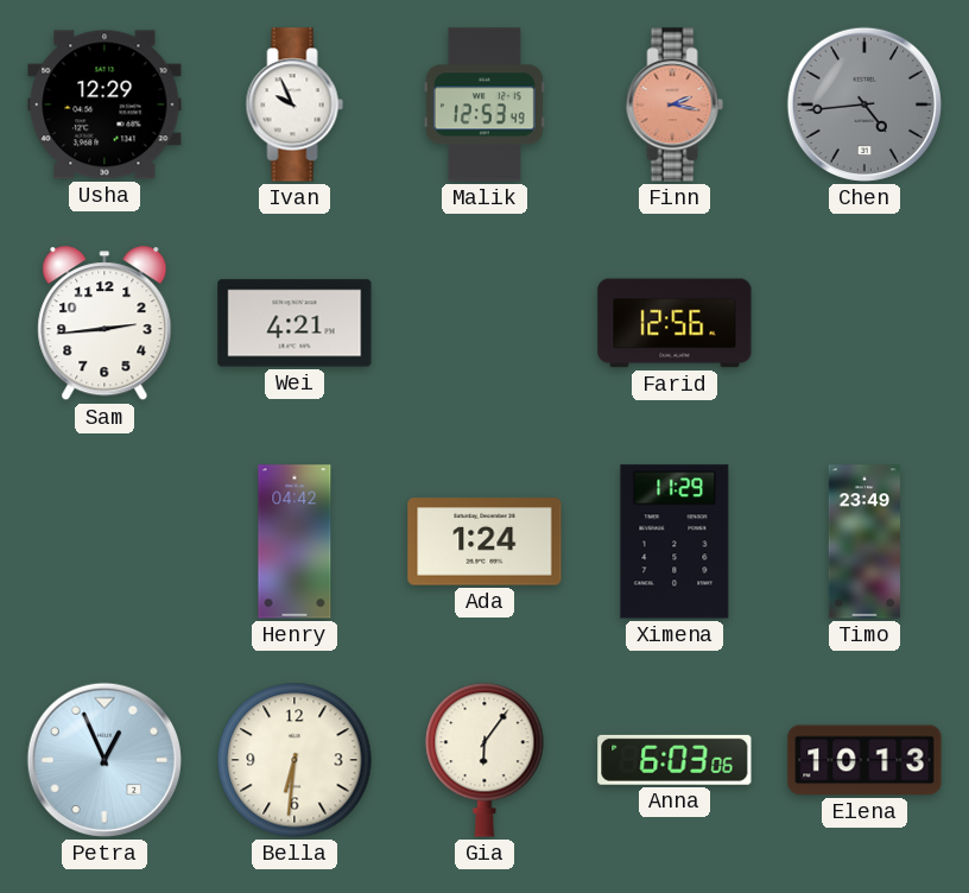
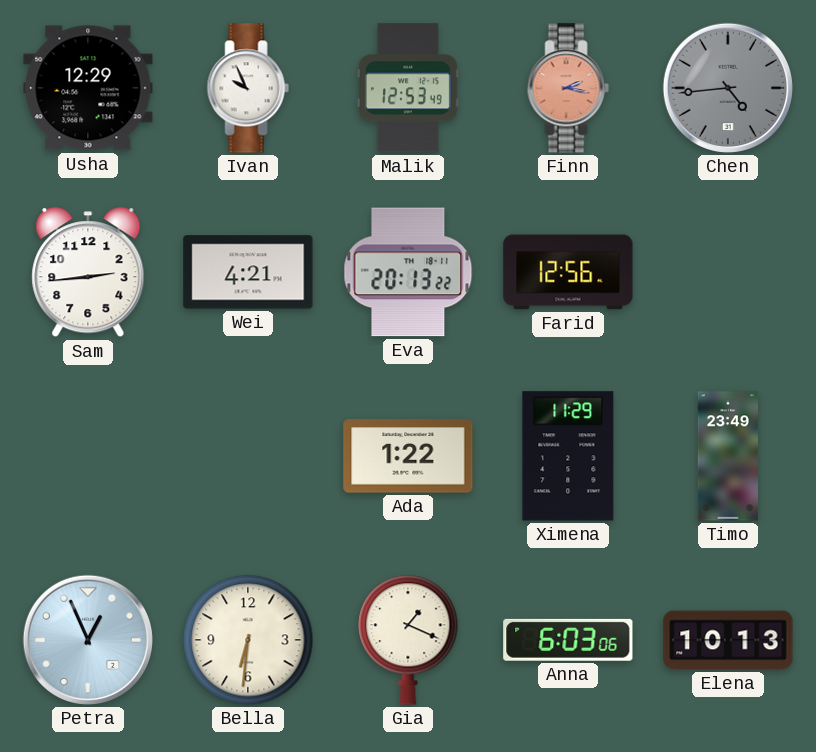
Eva: none -> 20:13
Henry: 04:42 -> none
Ada: 1:24 -> 1:22
Gia: 6:06 -> 1:19
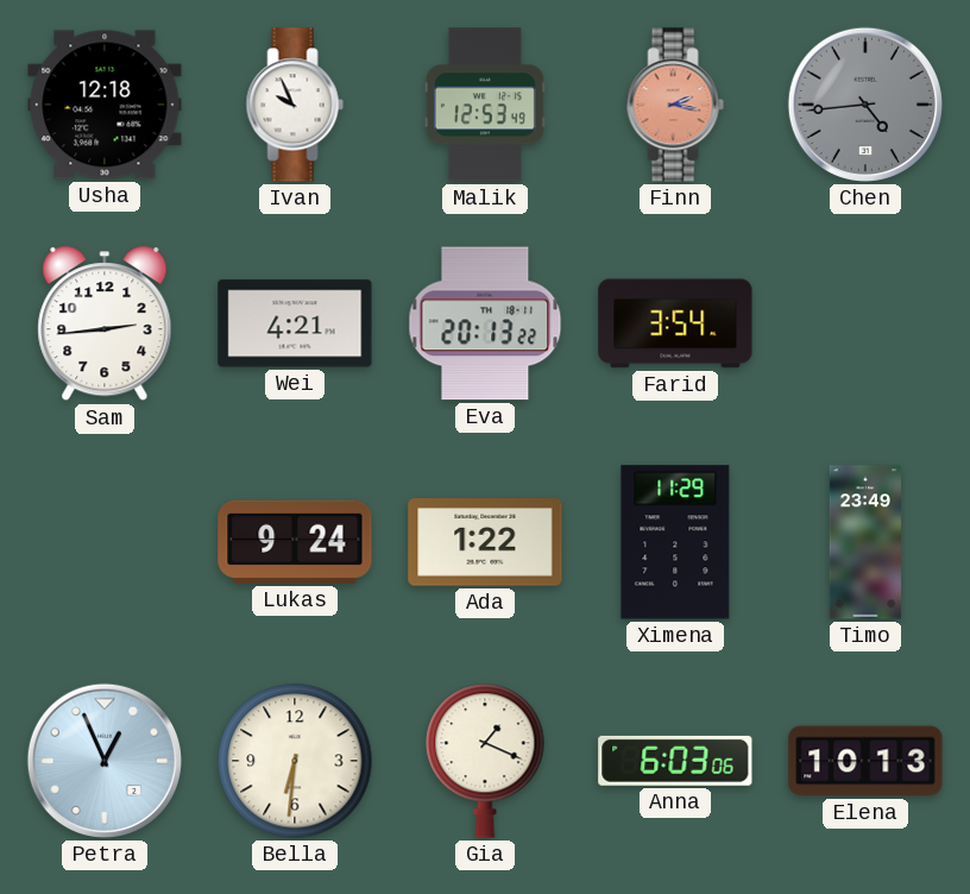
Usha: 12:29 -> 12:18
Farid: 12:56 -> 3:54
Lukas: none -> 9:24
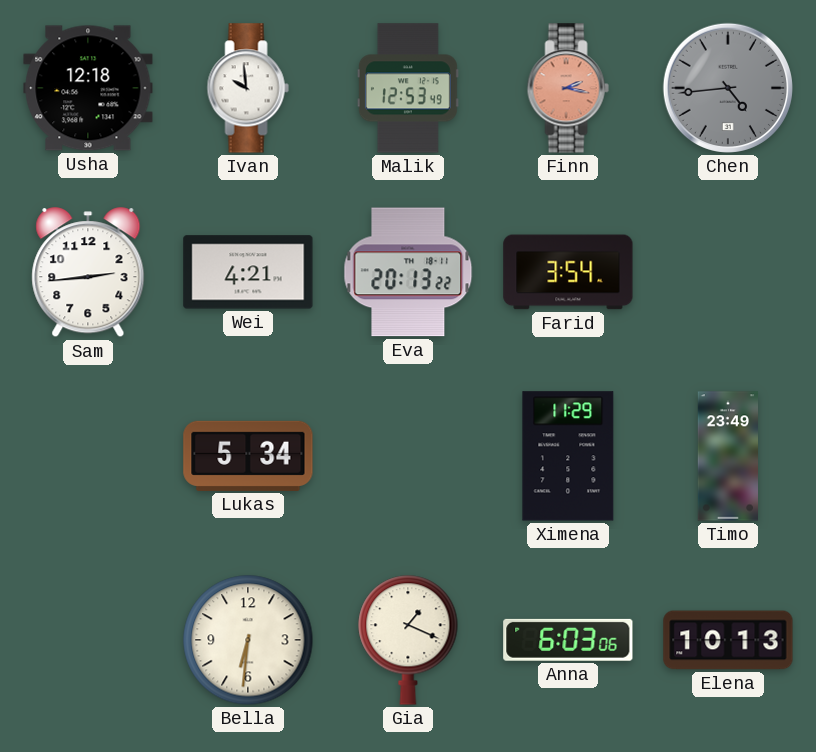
Ivan: 9:56 -> 9:59
Lukas: 9:24 -> 5:34
Ada: 1:22 -> none
Petra: 12:56 -> none
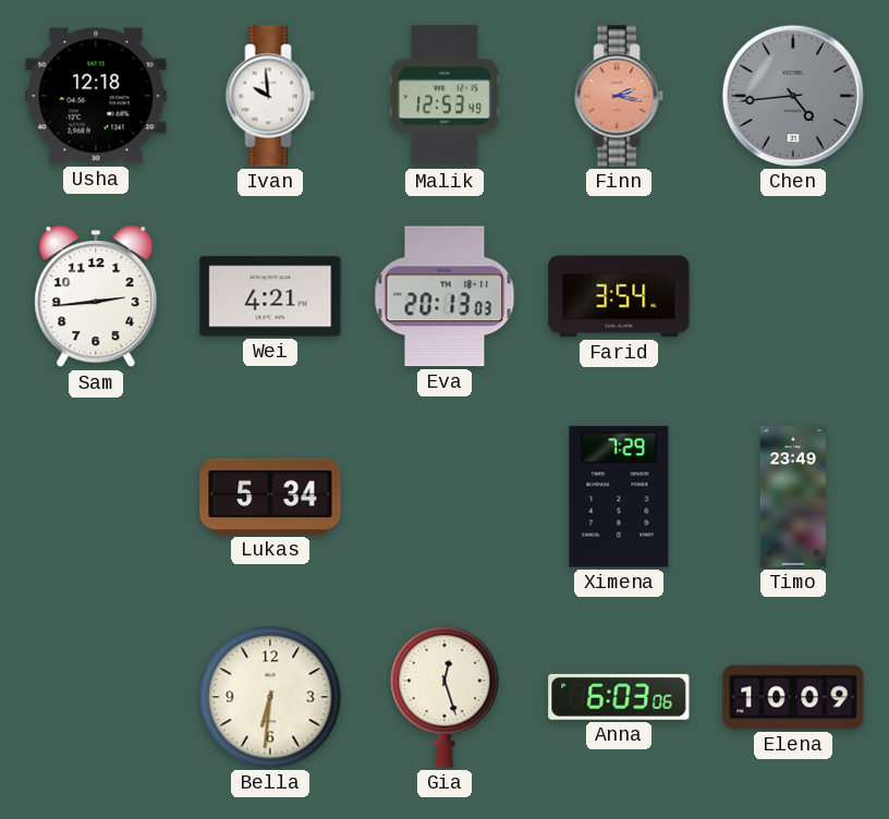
Eva: 20:13:22 -> 20:13:03
Ximena: 11:29 -> 7:29
Gia: 1:19 -> 12:27
Elena: 10:13 -> 10:09
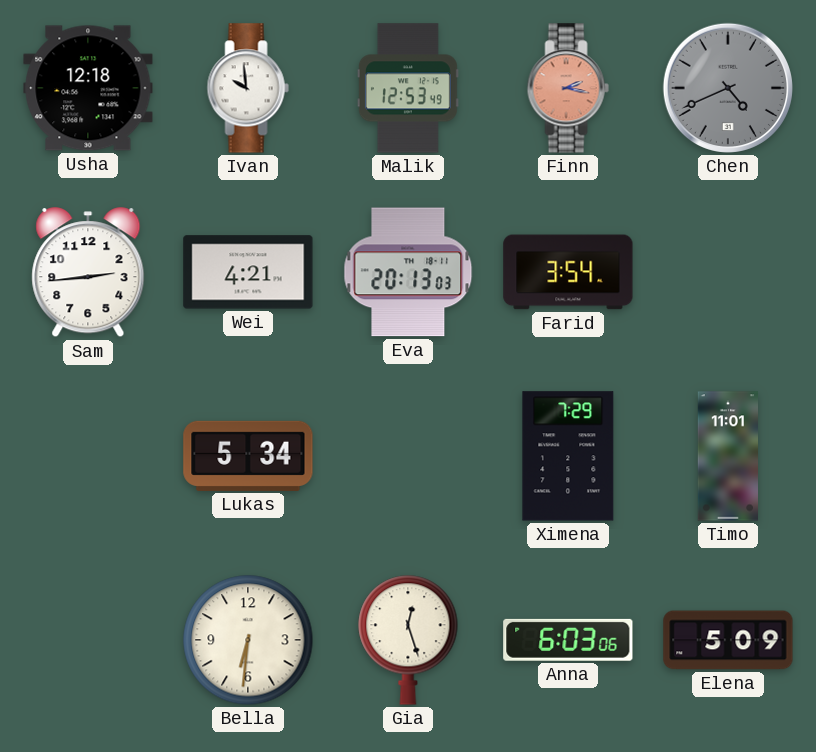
Chen: 4:44 -> 4:41
Timo: 23:49 -> 11:01
Elena: 10:09 -> 5:09
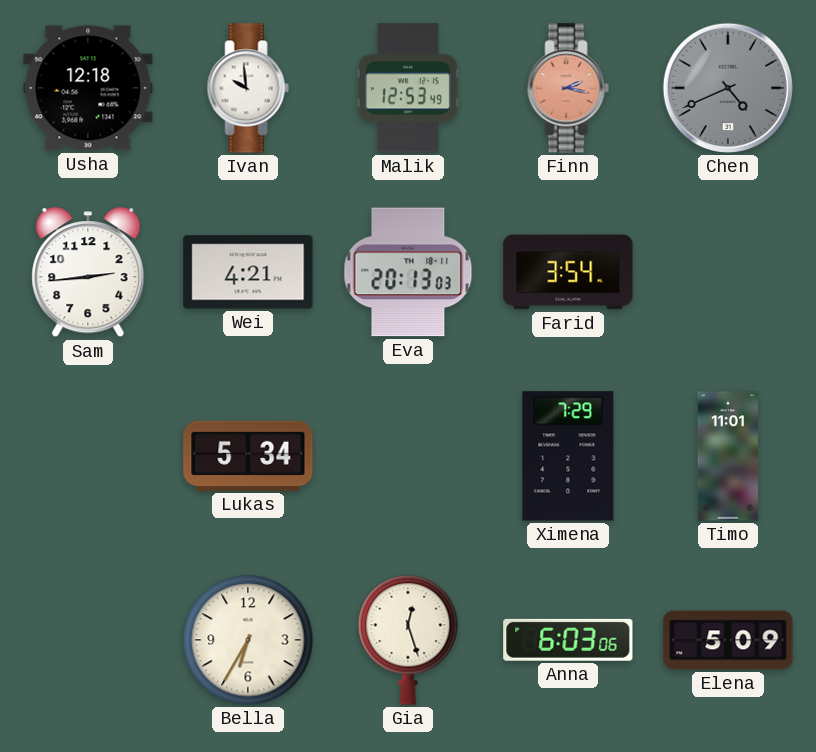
Bella: 6:31 -> 6:35
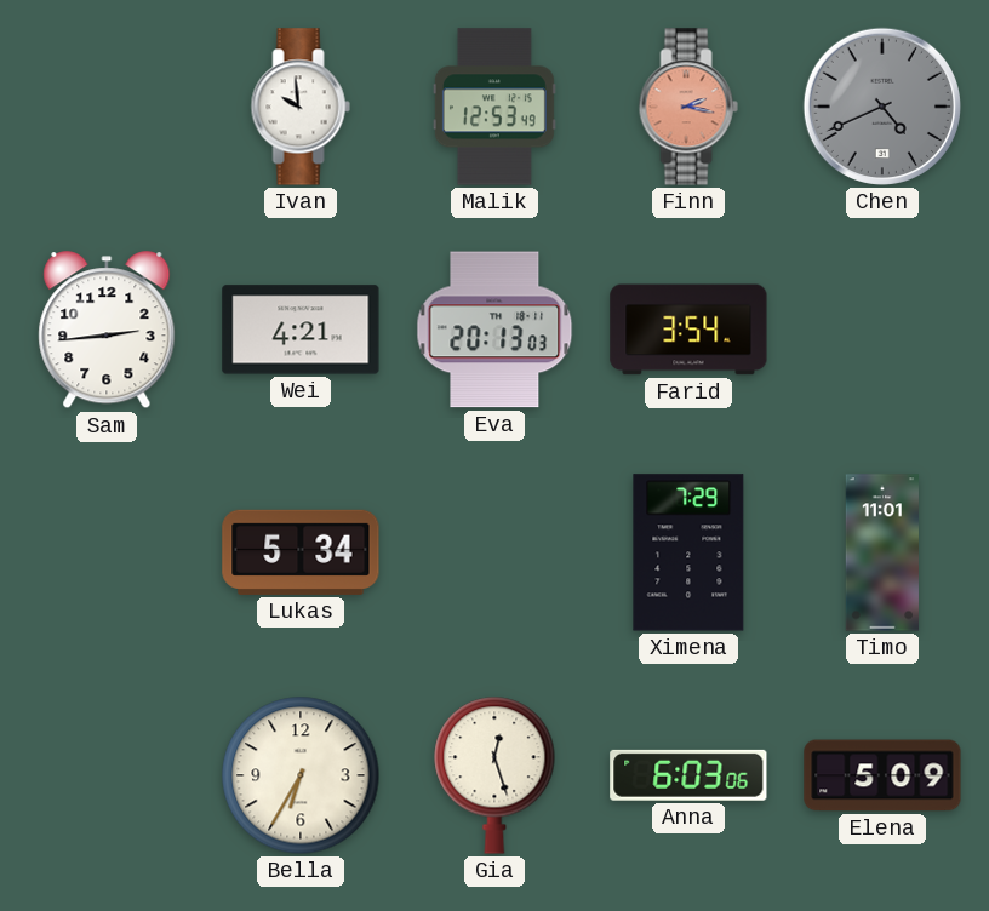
Usha: 12:18 -> none
